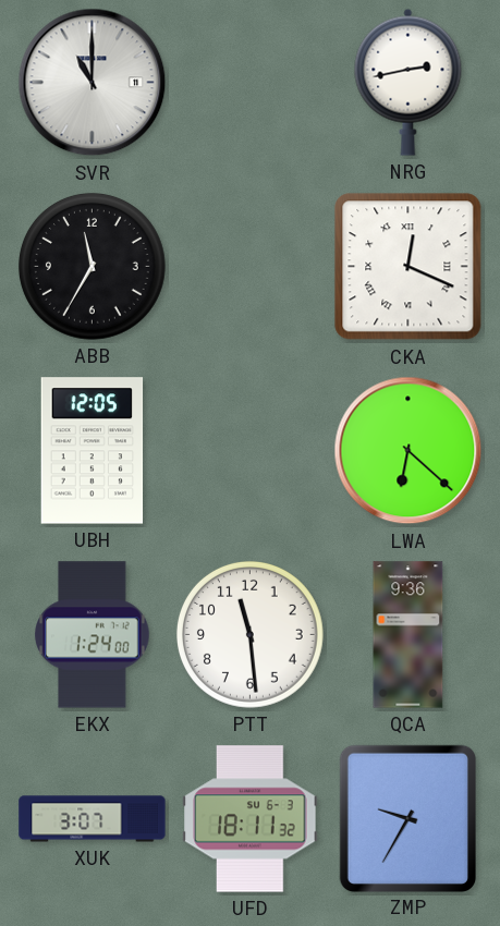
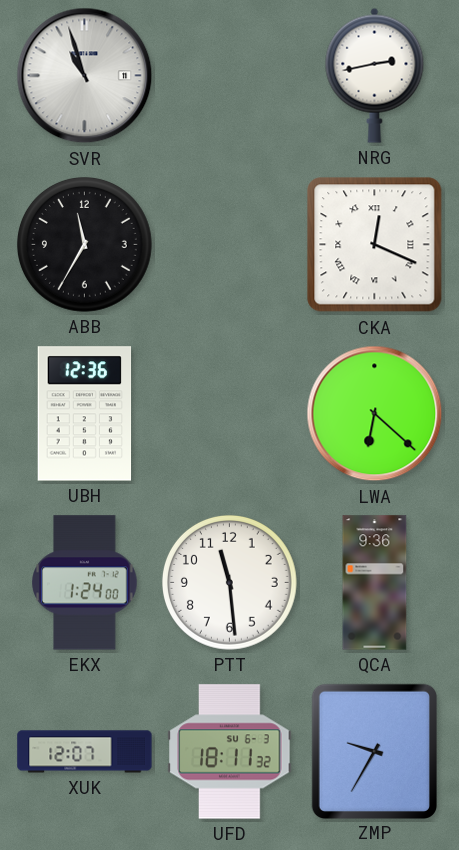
SVR: 11:00 -> 10:57
UBH: 12:05 -> 12:36
XUK: 3:07 -> 12:07
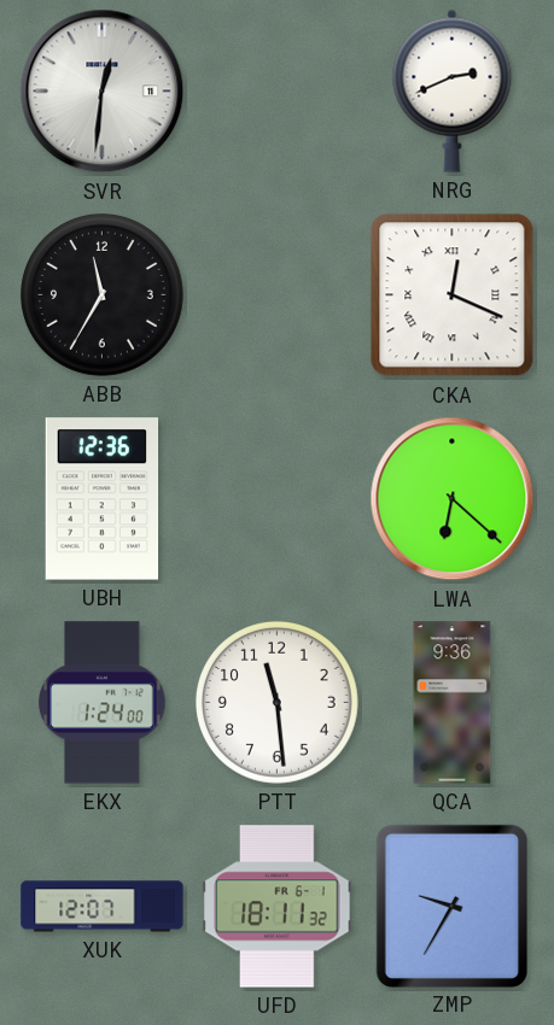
SVR: 10:57 -> 12:31
NRG: 2:43 -> 2:41
UFD date: SU 6-3 -> FR 6-1
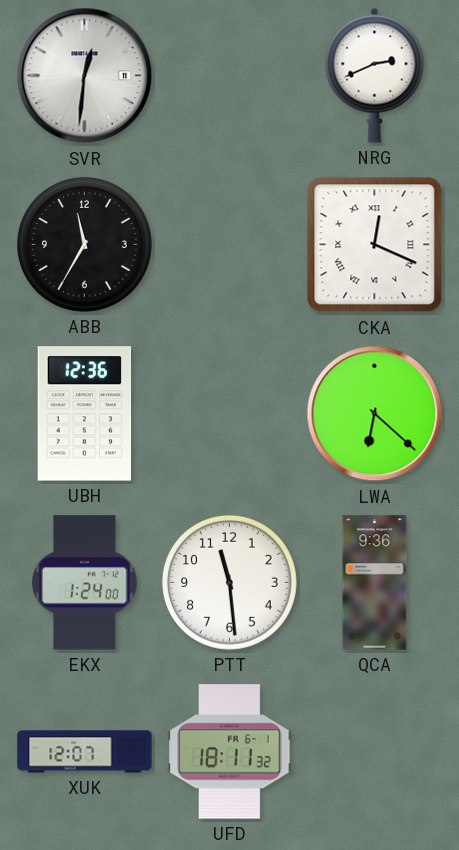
ZMP: 9:35 -> none
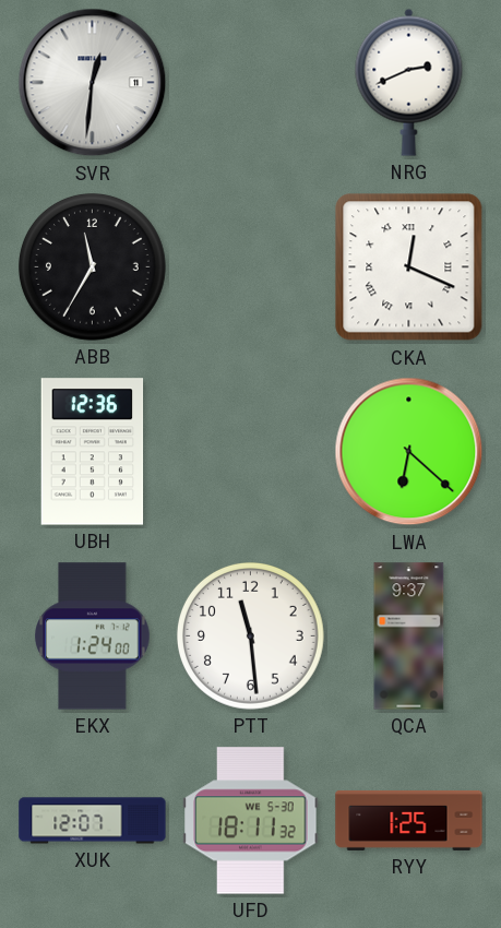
QCA: 9:36 -> 9:37
UFD date: FR 6-1 -> WE 5-30
RYY: none -> 1:25
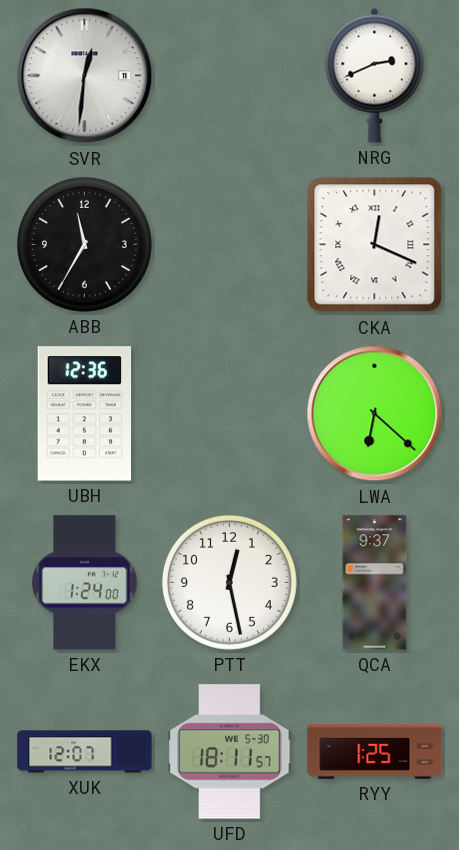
PTT: 11:29 -> 12:28
UFD: 18:11:32 -> 18:11:57
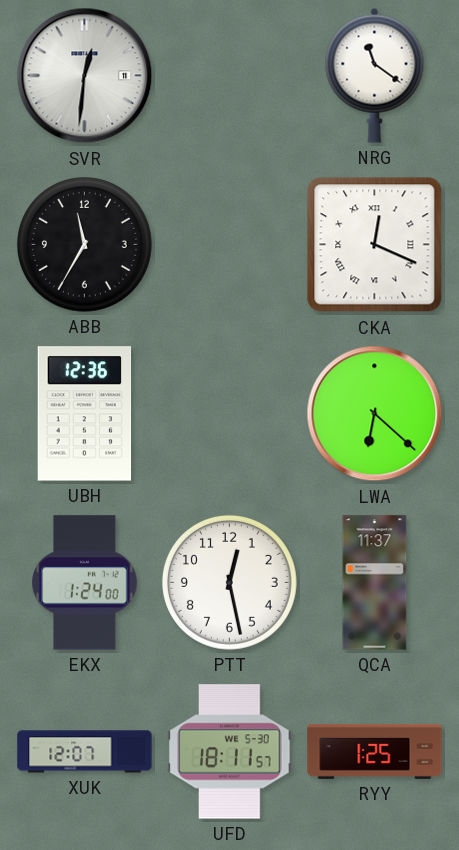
NRG: 2:41 -> 11:21
QCA: 9:37 -> 11:37
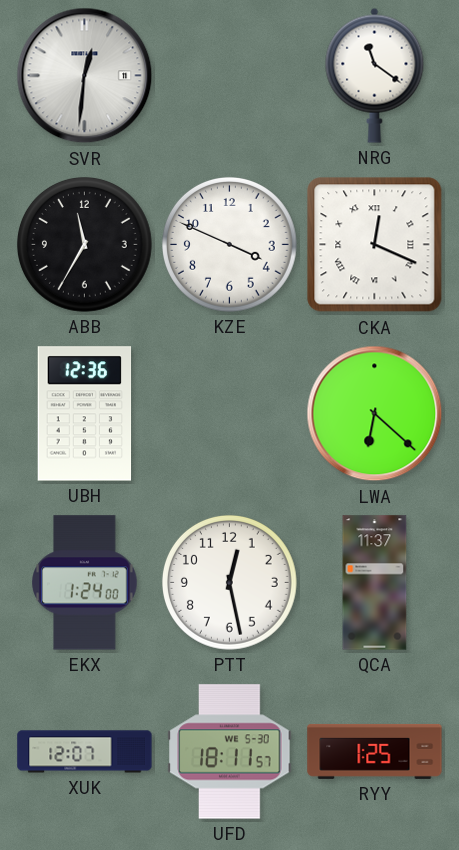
KZE: none -> 3:49
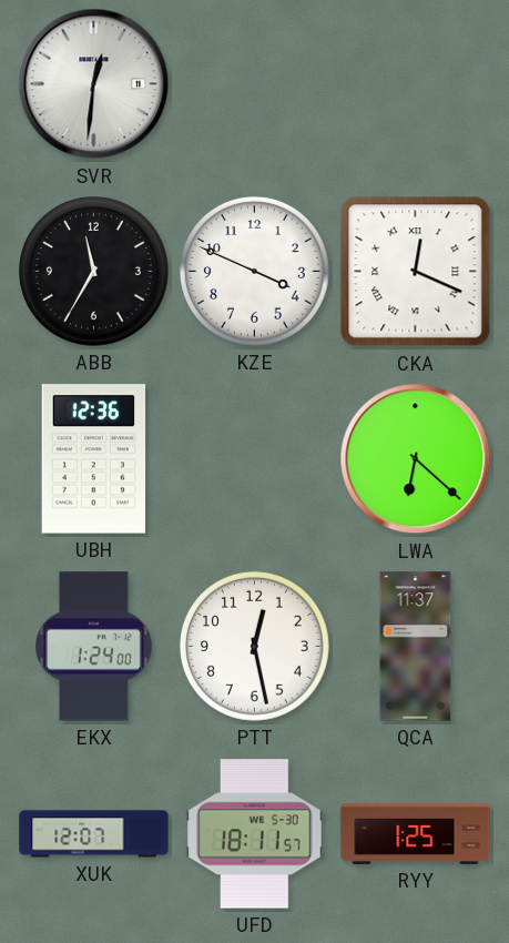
NRG: 11:21 -> none
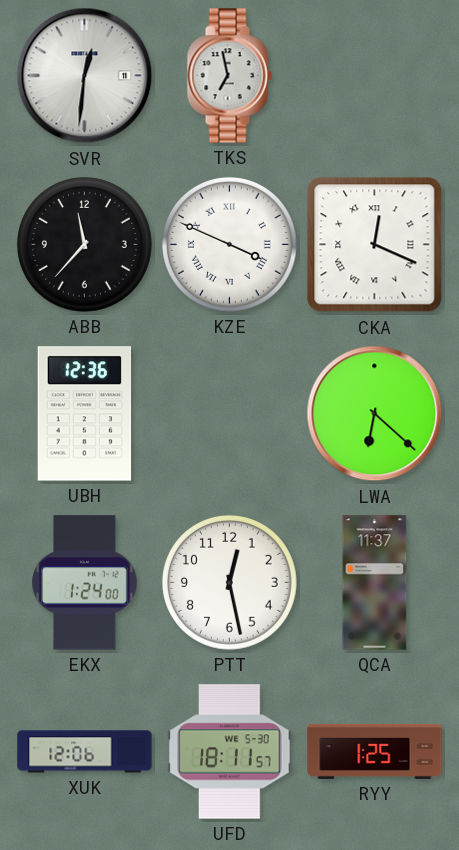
TKS: none -> 6:58
ABB: 11:35 -> 11:37
KZE numerals: Arabic -> Roman
XUK: 12:07 -> 12:06
